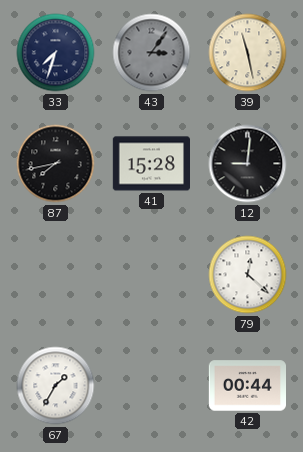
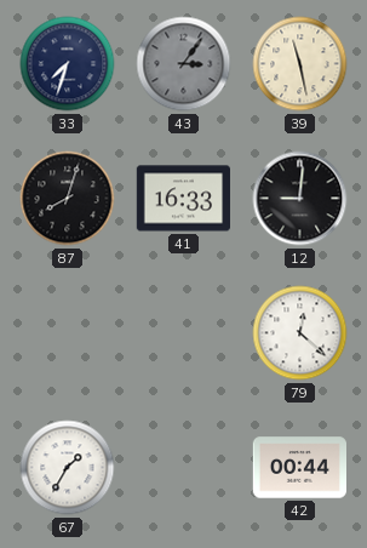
87: 7:43 -> 8:03
41: 15:28 -> 16:33
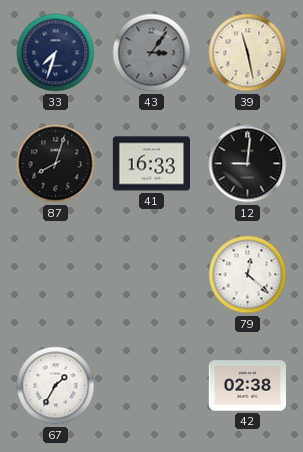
42: 00:44 -> 02:38
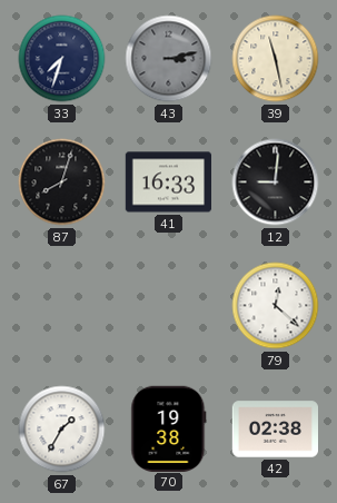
43: 3:06 -> 3:13
70: none -> 19:38
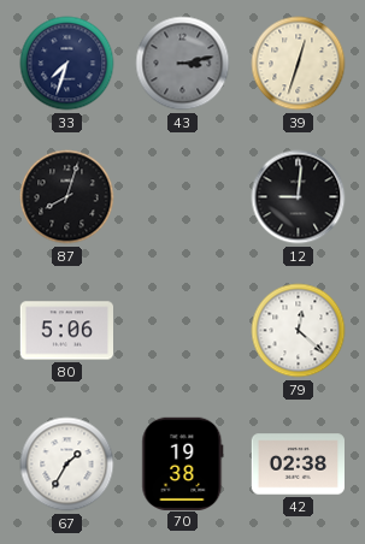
39: 11:28 -> 12:33
41: 16:33 -> none
80: none -> 5:06
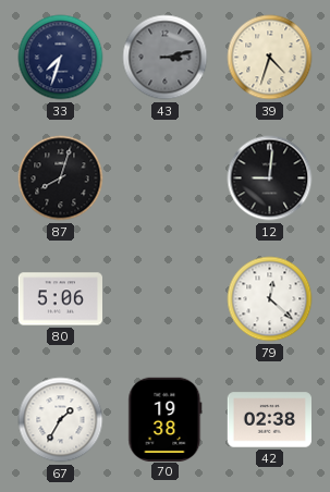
39: 12:33 -> 4:33
